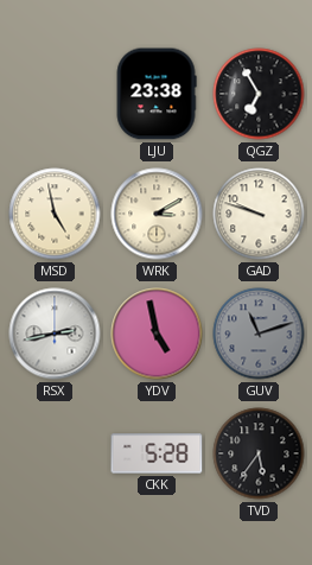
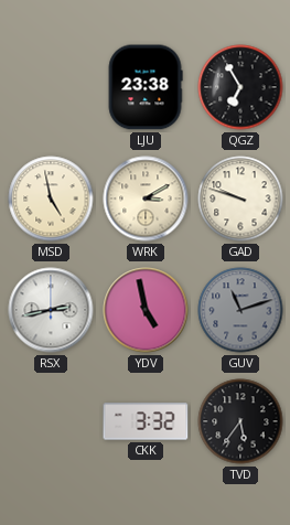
CKK: 5:28 -> 3:32
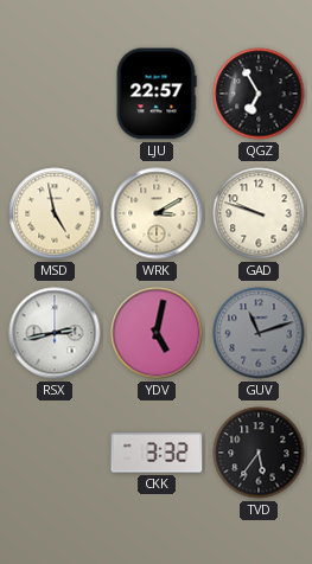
LJU: 23:38 -> 22:57
YDV: 4:58 -> 5:02
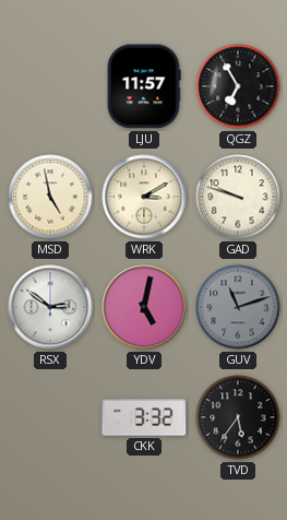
LJU: 22:57 -> 11:57
RSX: 2:43 -> 2:51
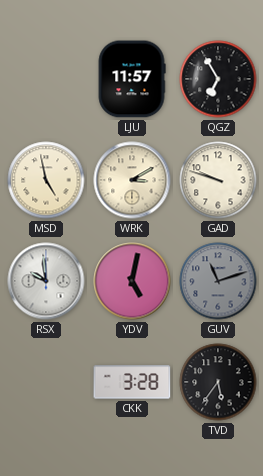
RSX: 2:51 -> 9:59
CKK: 3:32 -> 3:28
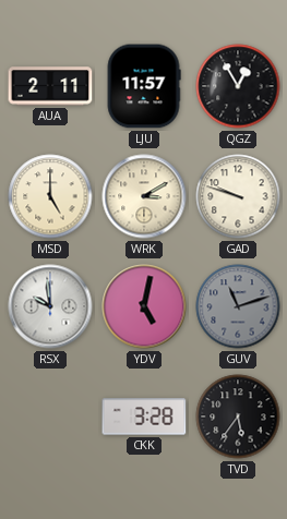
AUA: none -> 2:11
QGZ: 6:55 -> 12:55
MSD: 4:58 -> 5:00
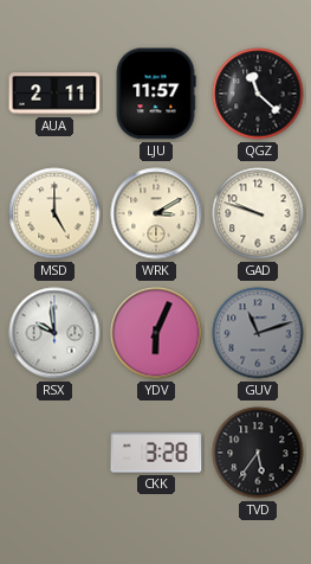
QGZ: 12:55 -> 11:22
YDV: 5:02 -> 6:04
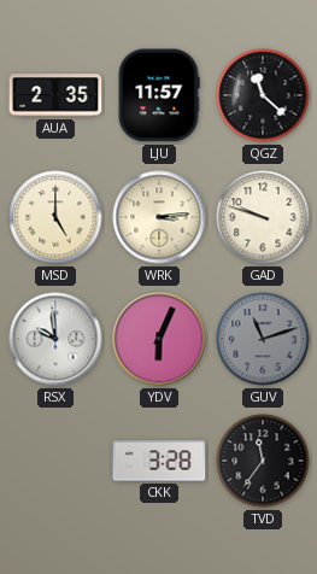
AUA: 2:11 -> 2:35
WRK: 3:10 -> 3:14
TVD: 5:36 -> 11:36
